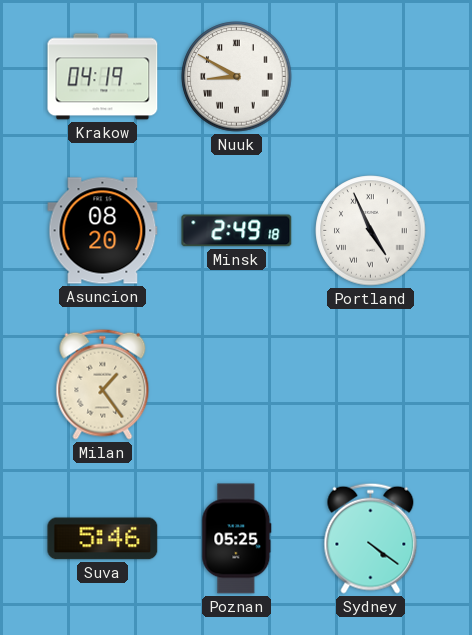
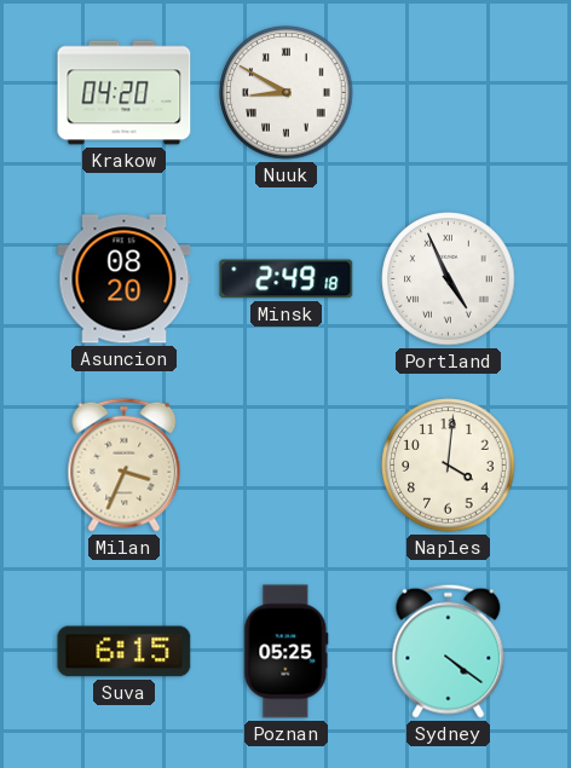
Krakow: 04:19 -> 04:20
Milan: 1:24 -> 3:34
Naples: none -> 4:01
Suva: 5:46 -> 6:15
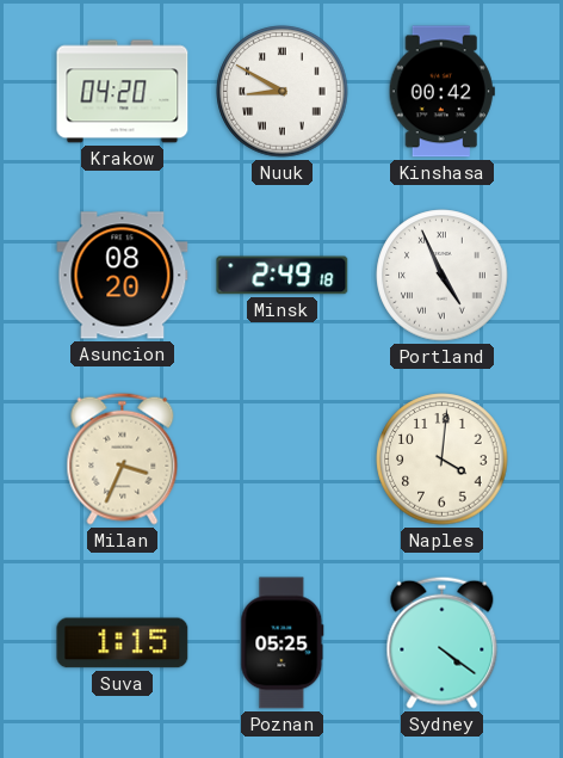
Kinshasa: none -> 00:42
Suva: 6:15 -> 1:15
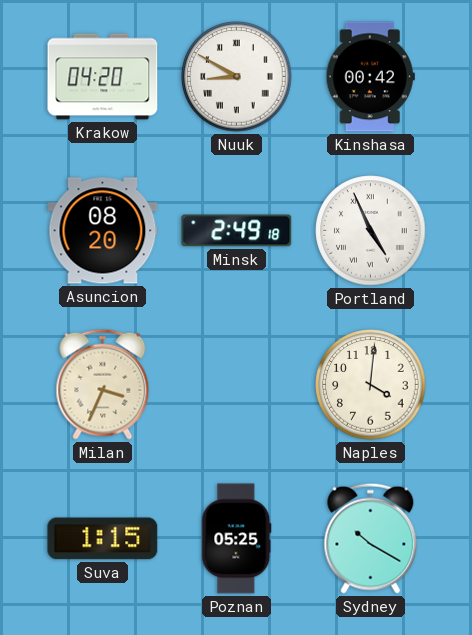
Sydney: 4:21 -> 10:20
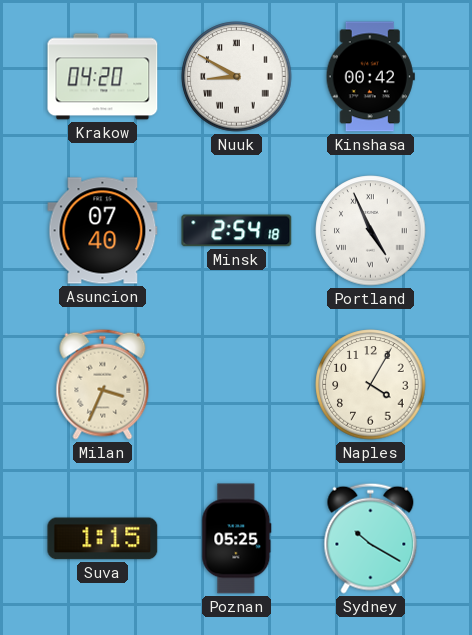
Asuncion: 08:20 -> 07:40
Minsk: 2:49 -> 2:54
Naples: 4:01 -> 4:05
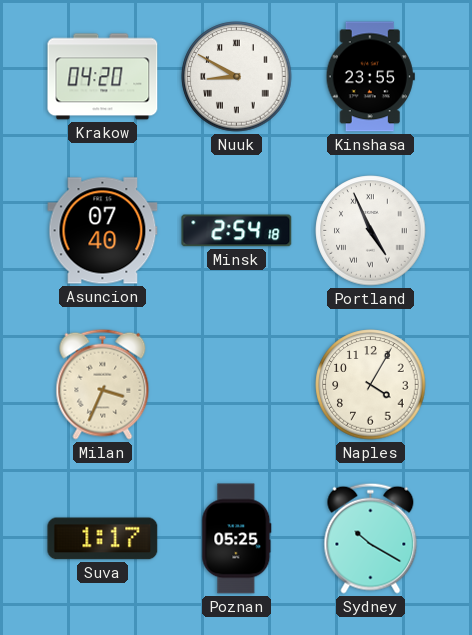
Kinshasa: 00:42 -> 23:55
Suva: 1:15 -> 1:17
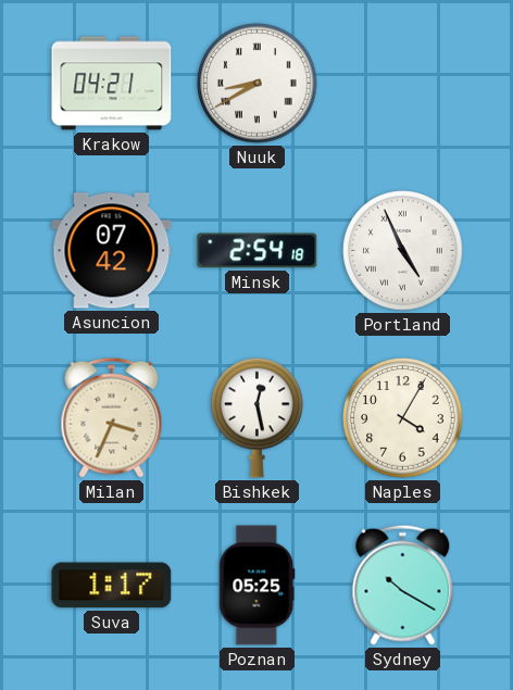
Krakow: 04:20 -> 04:21
Nuuk: 8:50 -> 8:40
Kinshasa: 23:55 -> none
Asuncion: 07:40 -> 07:42
Bishkek: none -> 12:28
